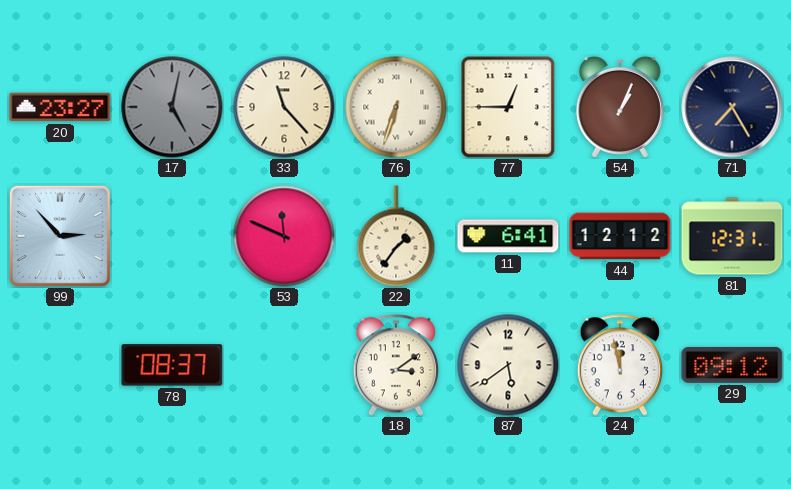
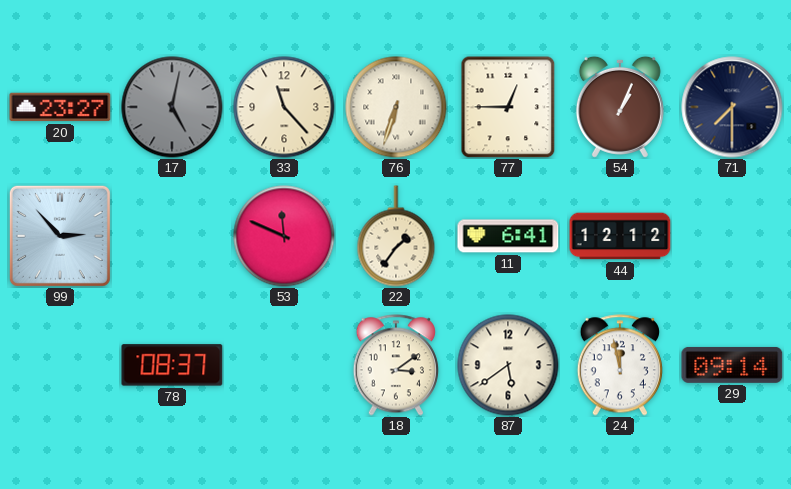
71: 7:25 -> 7:30
81: 12:31 -> none
29: 09:12 -> 09:14
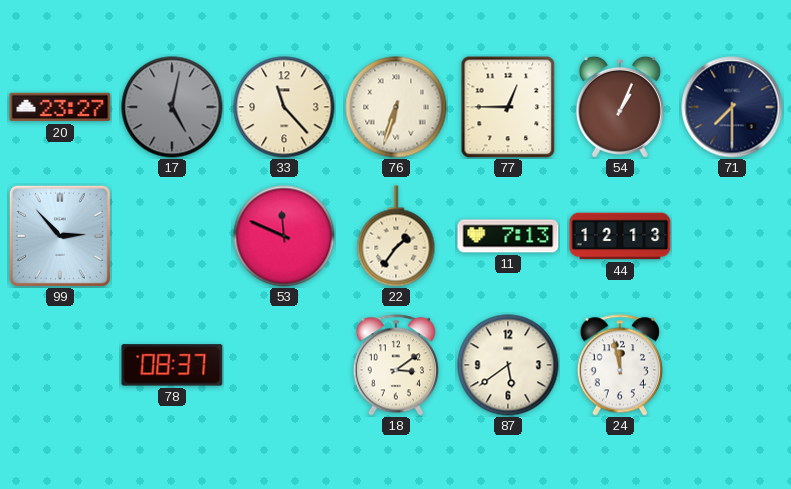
11: 6:41 -> 7:13
44: 12:12 -> 12:13
29: 09:14 -> none
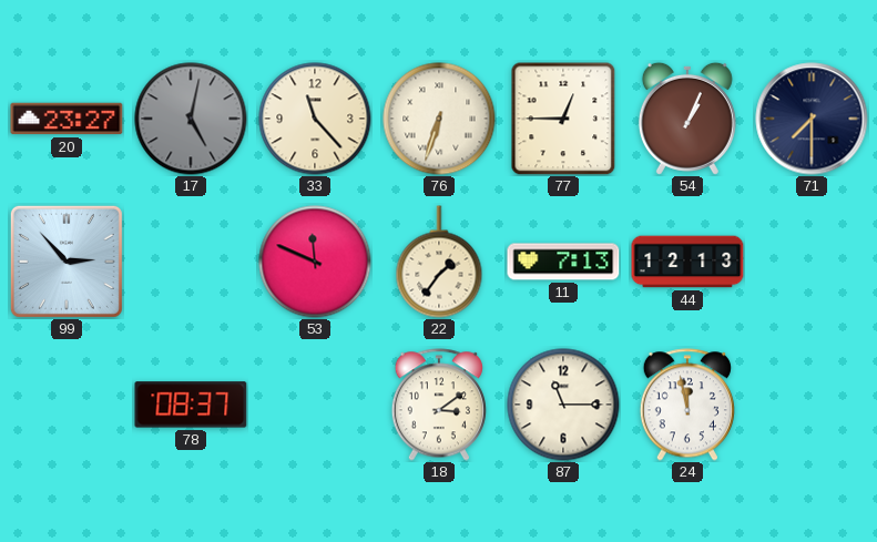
87: 5:39 -> 11:15
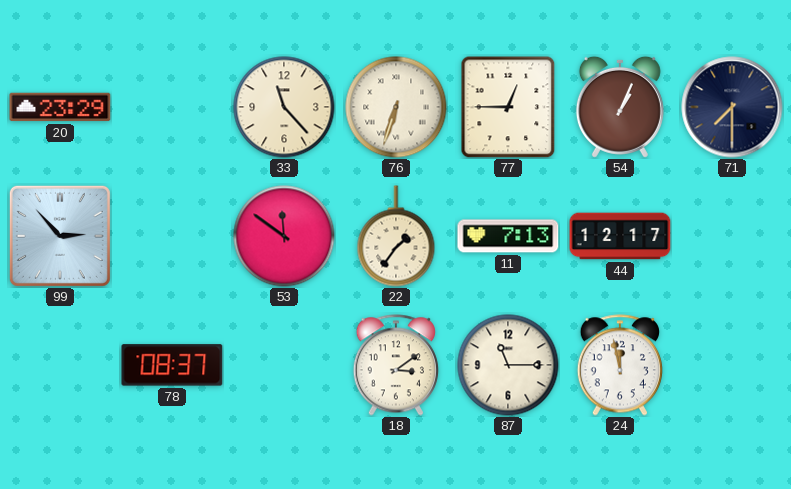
20: 23:27 -> 23:29
17: 5:02 -> none
53: 11:49 -> 11:51
44: 12:13 -> 12:17
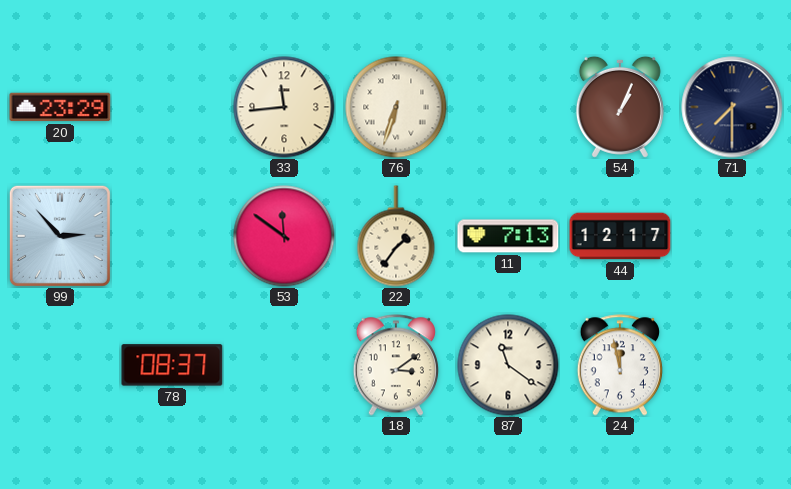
33: 11:23 -> 11:44
77: 12:45 -> none
87: 11:15 -> 11:21
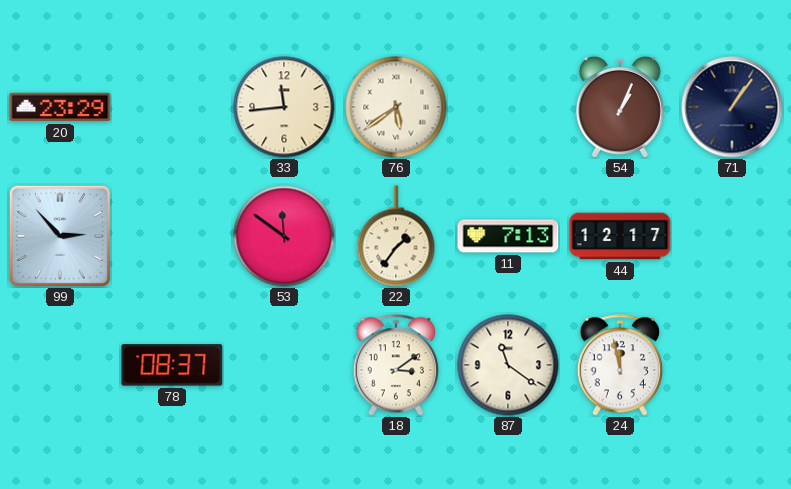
76: 6:33 -> 5:39
71: 7:30 -> 1:06
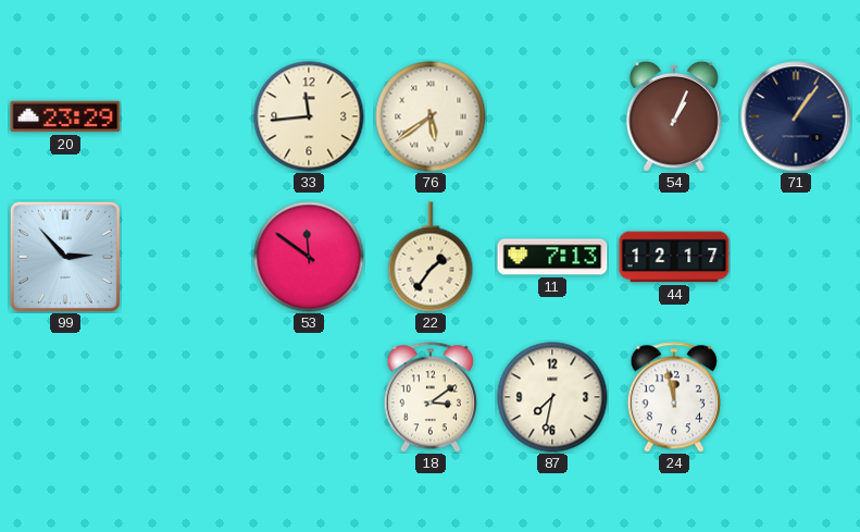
78: 08:37 -> none
87: 11:21 -> 7:32
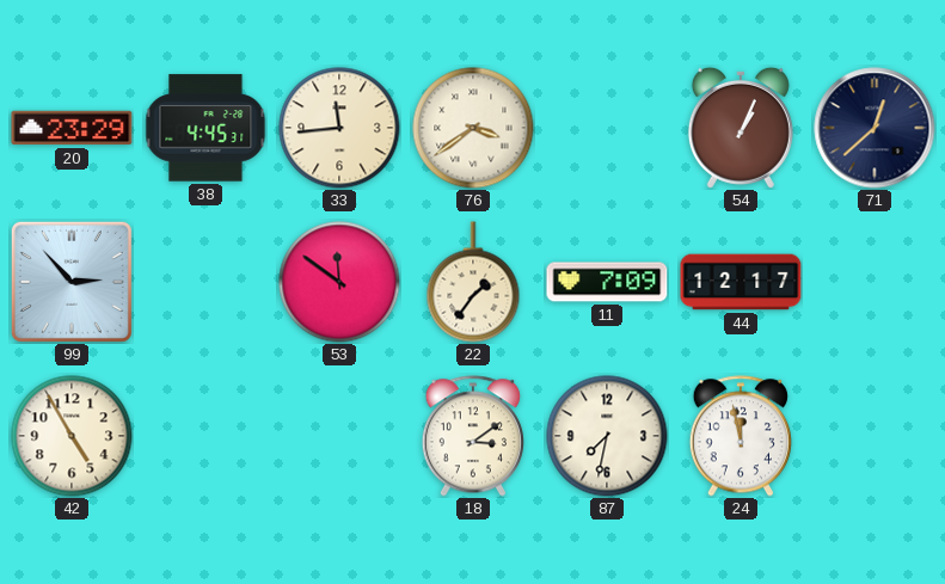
38: none -> 4:45
76: 5:39 -> 3:39
71: 1:06 -> 12:38
11: 7:13 -> 7:09
42: none -> 4:55
